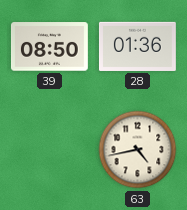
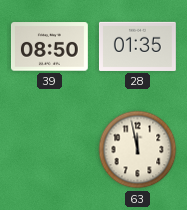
28: 01:36 -> 01:35
63: 4:43 -> 11:58
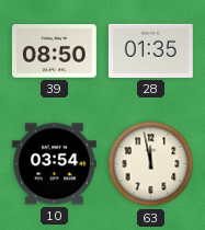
10: none -> 03:54
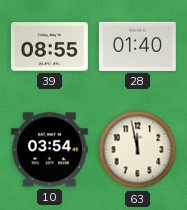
39: 08:50 -> 08:55
28: 01:35 -> 01:40
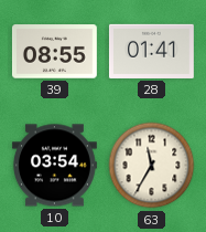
28: 01:40 -> 01:41
63: 11:58 -> 11:35
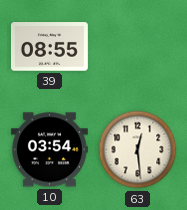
28: 01:41 -> none
63: 11:35 -> 12:29
